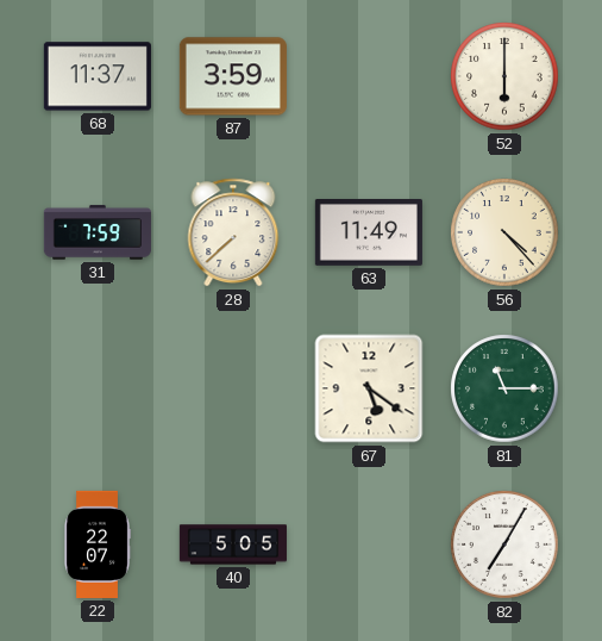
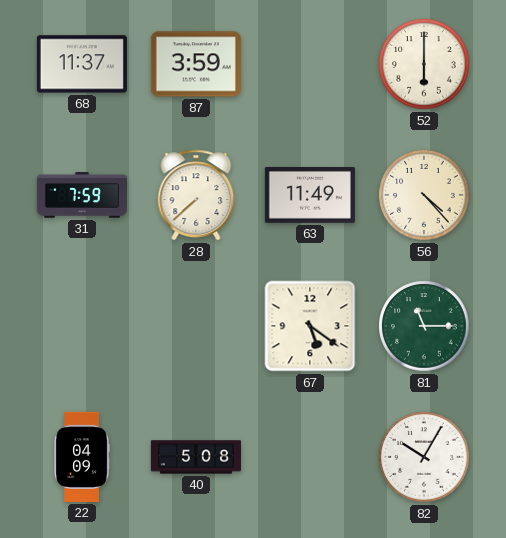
22: 22:07 -> 04:09
40: 5:05 -> 5:08
82: 7:05 -> 10:05
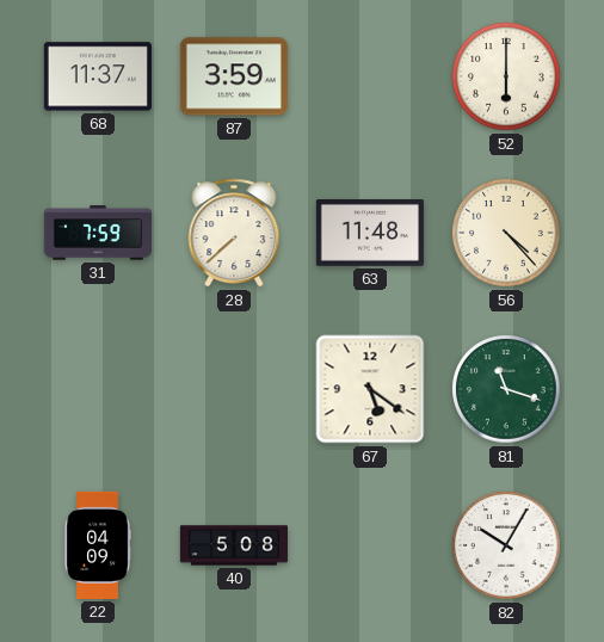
63: 11:49 -> 11:48
81: 11:15 -> 11:18
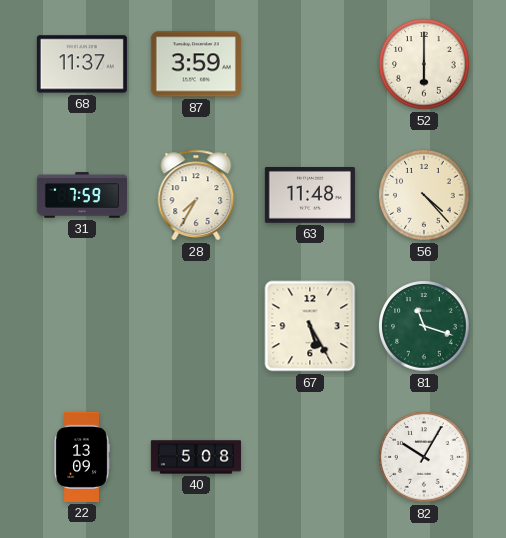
28: 7:38 -> 7:35
67: 5:21 -> 5:25
22: 04:09 -> 13:09
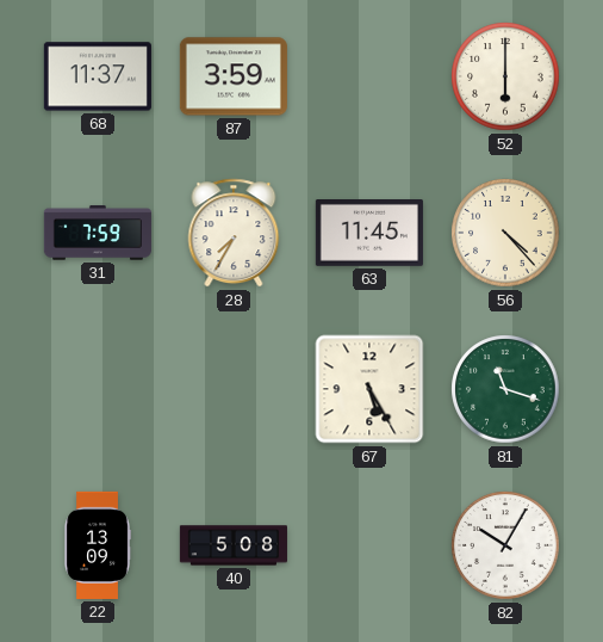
63: 11:48 -> 11:45
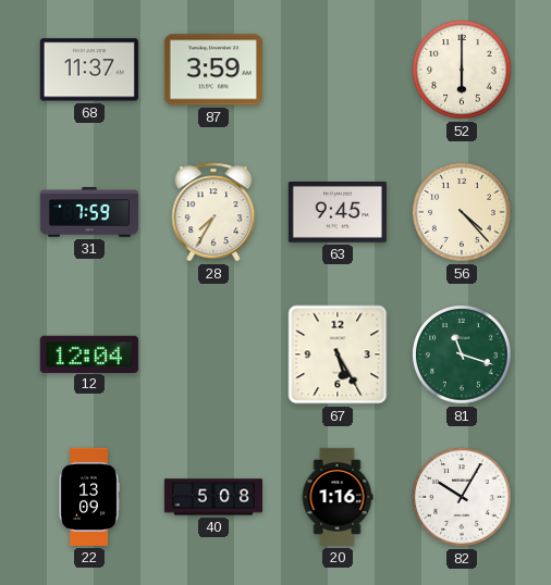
63: 11:45 -> 9:45
12: none -> 12:04
20: none -> 1:16
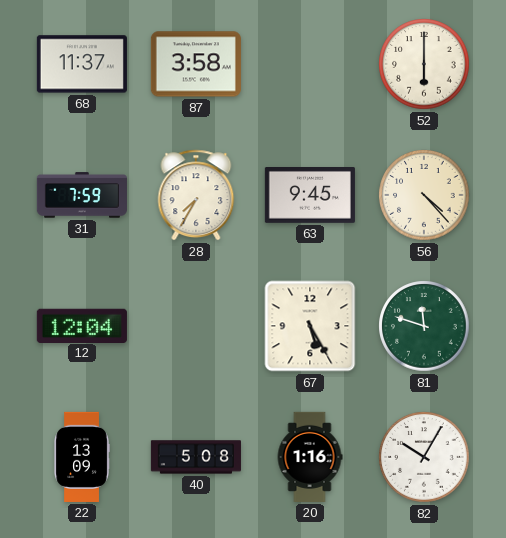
87: 3:59 -> 3:58
81: 11:18 -> 11:48
